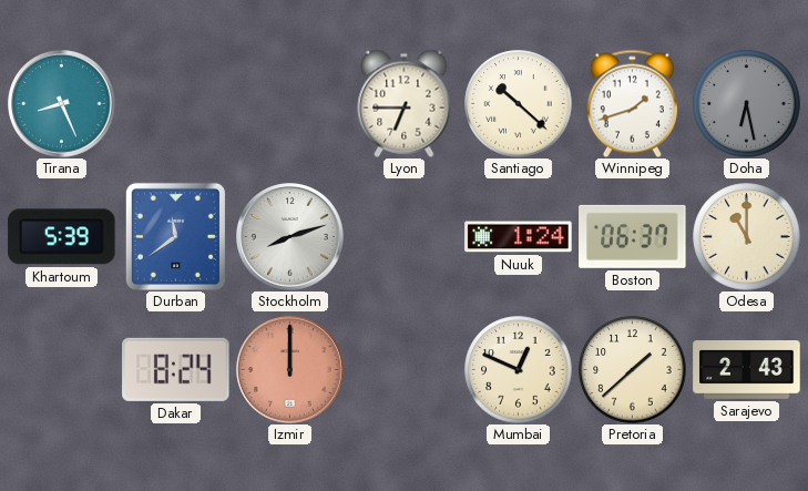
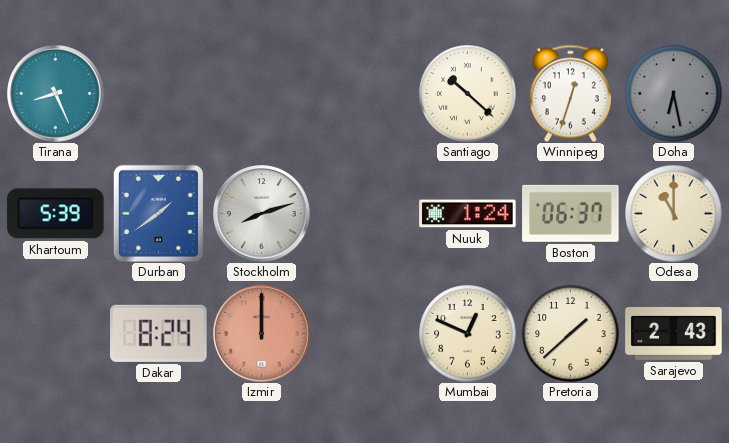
Lyon: 6:45 -> none
Winnipeg: 1:42 -> 12:33
Durban: 11:39 -> 1:39
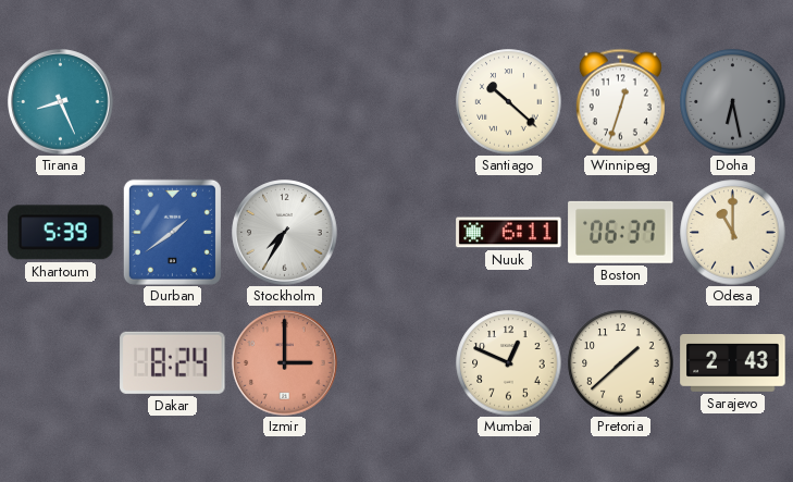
Stockholm: 8:12 -> 7:35
Nuuk: 1:24 -> 6:11
Izmir: 12:00 -> 3:00
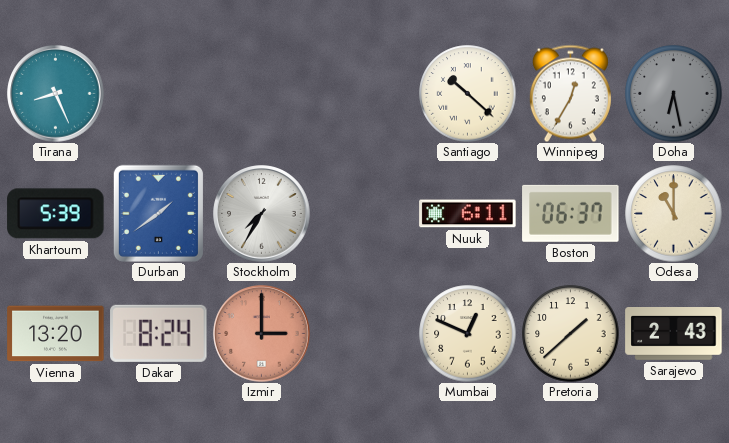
Winnipeg: 12:33 -> 12:35
Vienna: none -> 13:20
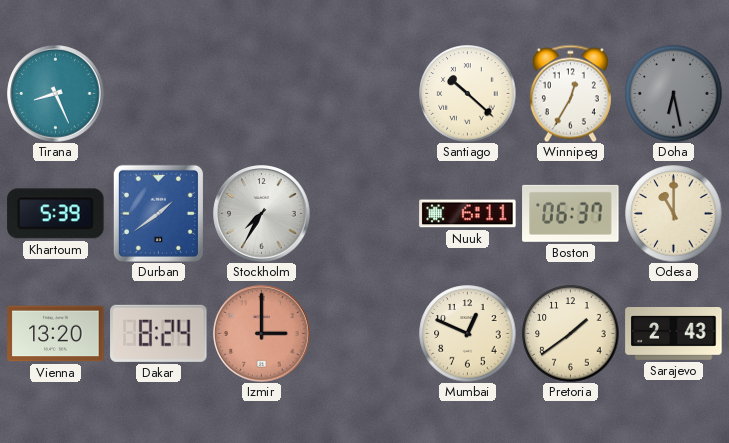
Pretoria: 1:38 -> 1:39
